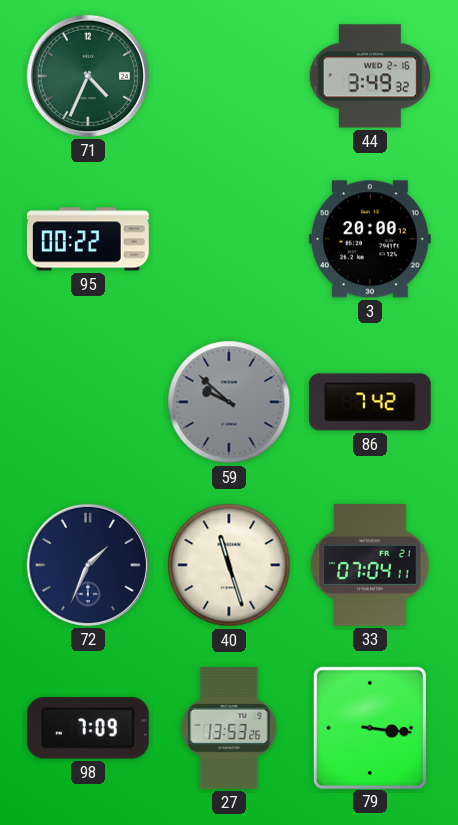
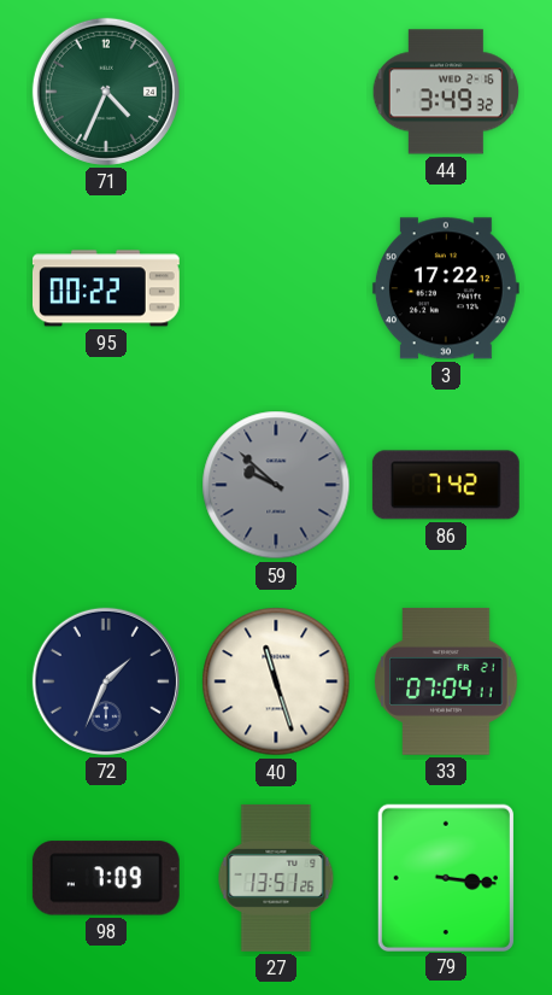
3: 20:00 -> 17:22
27: 13:53 -> 13:51
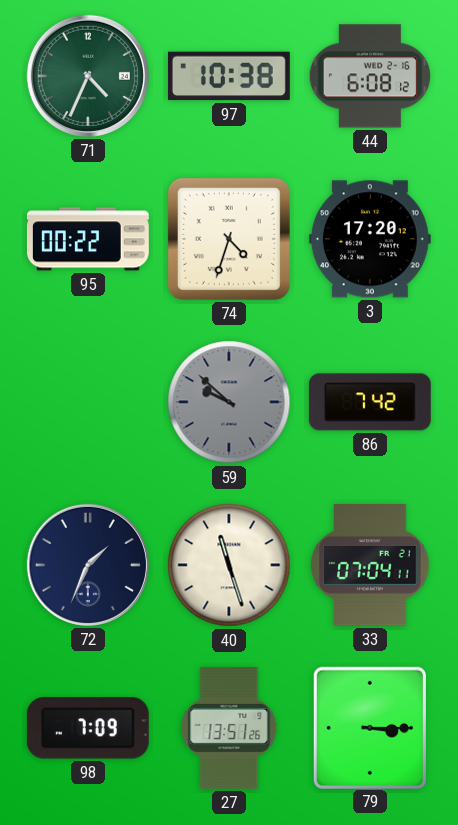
97: none -> 10:38
44: 3:49 -> 6:08
74: none -> 4:33
3: 17:22 -> 17:20
79: 3:16 -> 3:15
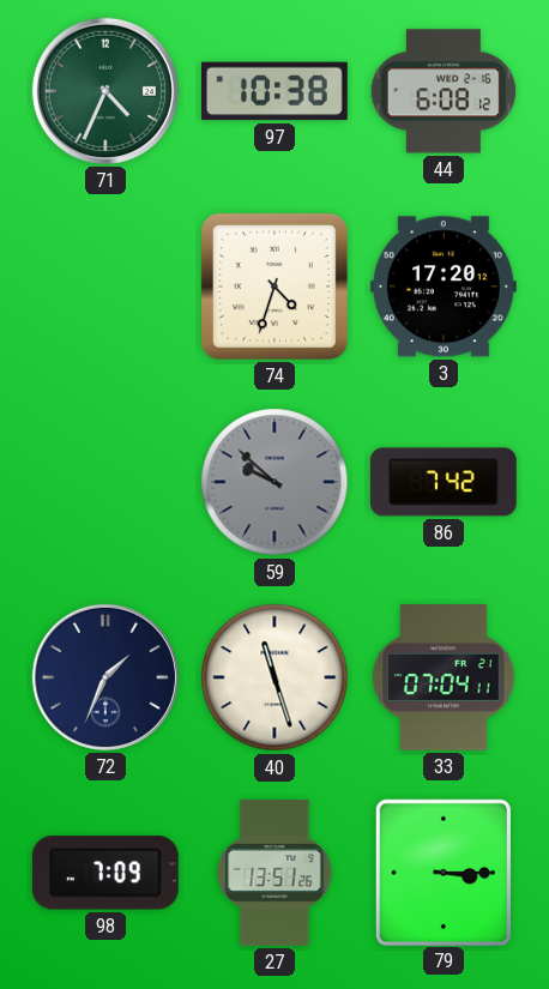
95: 00:22 -> none
